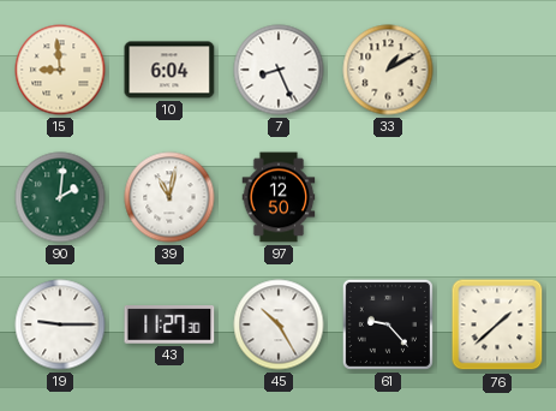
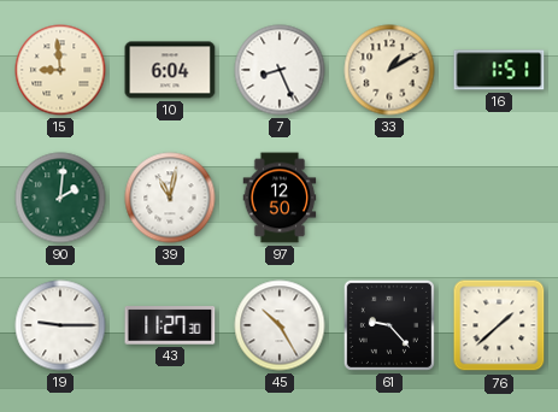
16: none -> 1:51
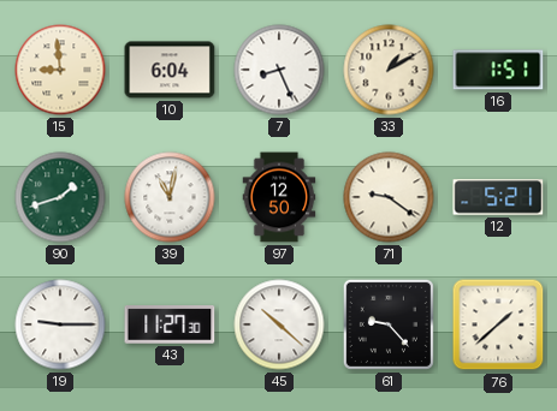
90: 2:01 -> 1:42
71: none -> 9:21
12: none -> 5:21
45: 10:25 -> 10:22
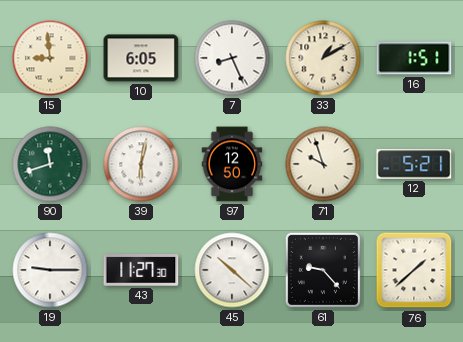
10: 6:04 -> 6:05
90: 1:42 -> 11:42
39: 11:02 -> 6:02
71: 9:21 -> 9:57
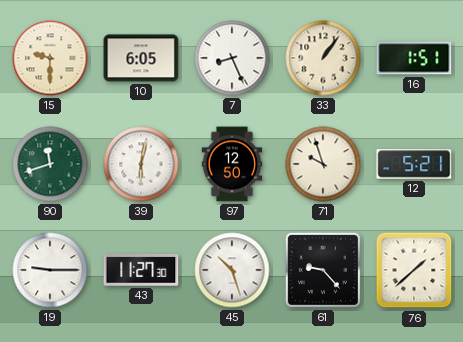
15: 8:59 -> 9:30
33: 1:10 -> 1:06
45: 10:22 -> 10:27
